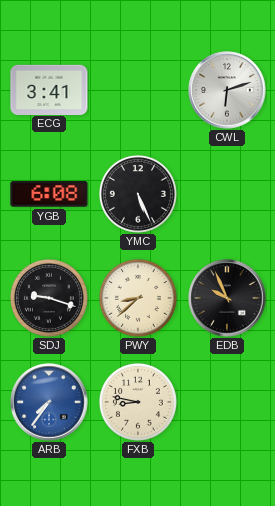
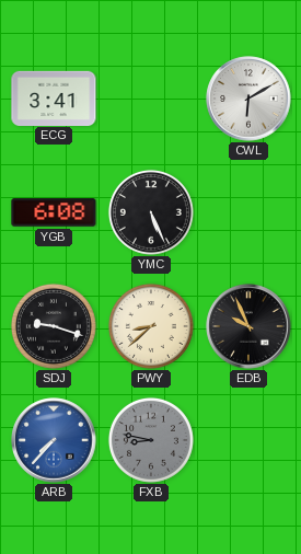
CWL: 6:12 -> 6:10
ARB: 7:36 -> 7:37
FXB dial: cream -> grey
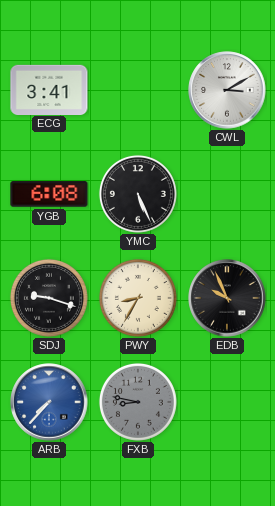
CWL: 6:10 -> 3:10
PWY: 8:38 -> 8:35
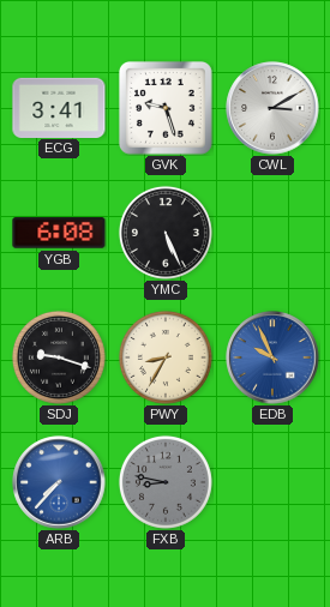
GVK: none -> 9:27
EDB dial: black -> blue
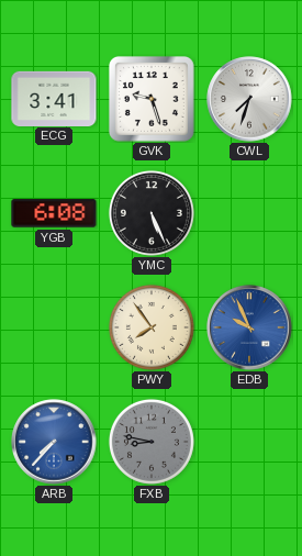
CWL: 3:10 -> 7:33
SDJ: 9:18 -> none
PWY: 8:35 -> 7:54
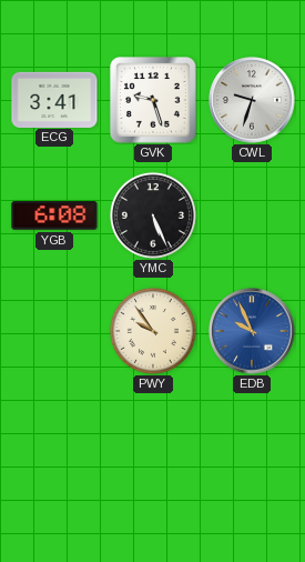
CWL: 7:33 -> 9:33
PWY: 7:54 -> 9:54
ARB: 7:37 -> none
FXB: 8:47 -> none
